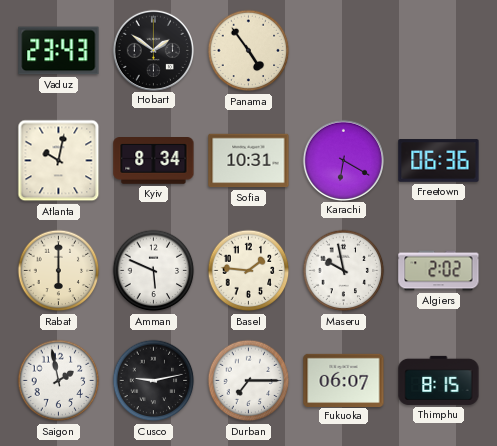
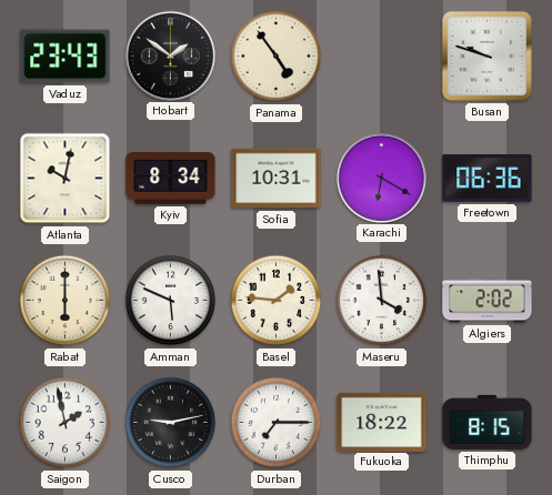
Busan: none -> 9:48
Maseru: 9:58 -> 3:59
Fukuoka: 06:07 -> 18:22
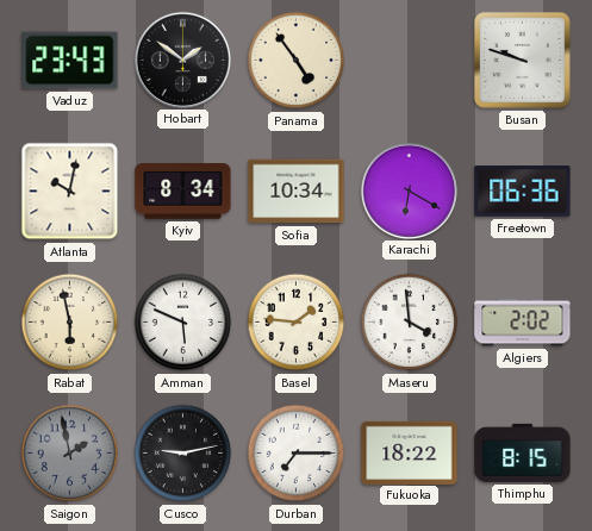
Sofia: 10:31 -> 10:34
Rabat: 6:00 -> 5:58
Saigon dial: white -> grey
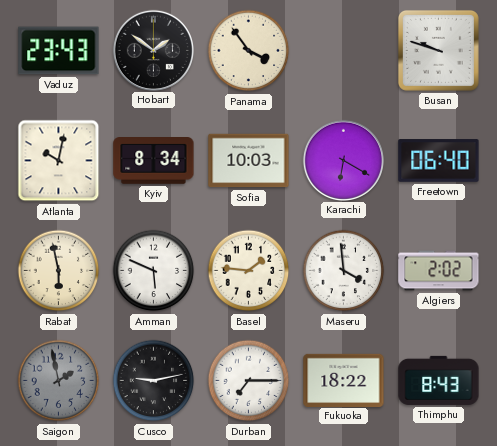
Panama: 4:54 -> 3:54
Sofia: 10:34 -> 10:03
Freetown: 06:36 -> 06:40
Thimphu: 8:15 -> 8:43
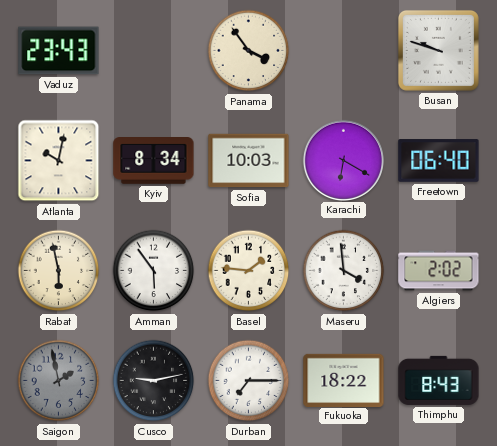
Hobart: 1:51 -> none
Amman: 5:49 -> 5:54
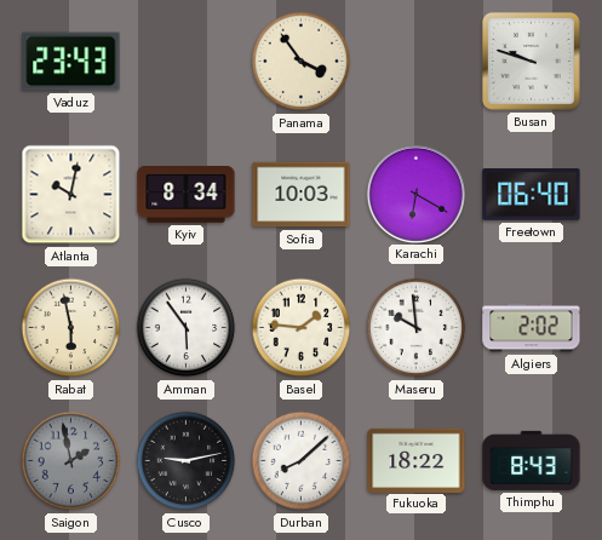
Maseru: 3:59 -> 9:59
Durban: 7:15 -> 8:08
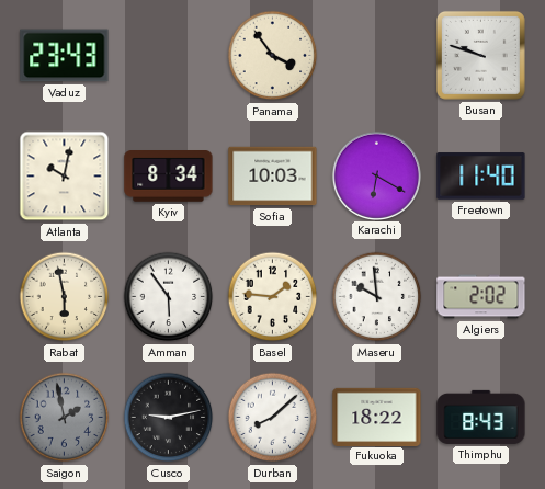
Freetown: 06:40 -> 11:40
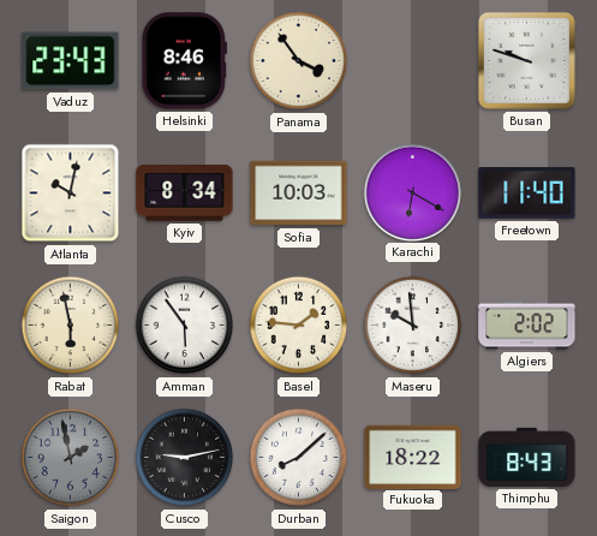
Helsinki: none -> 8:46
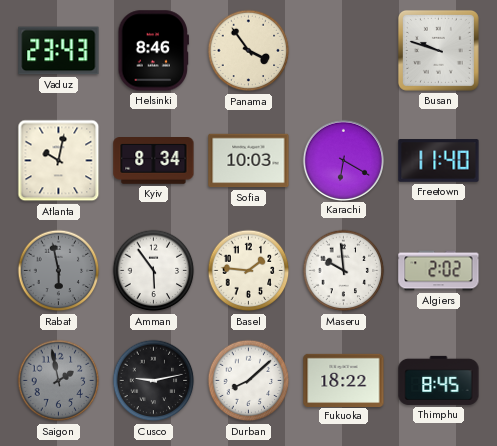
Rabat dial: cream -> grey
Thimphu: 8:43 -> 8:45
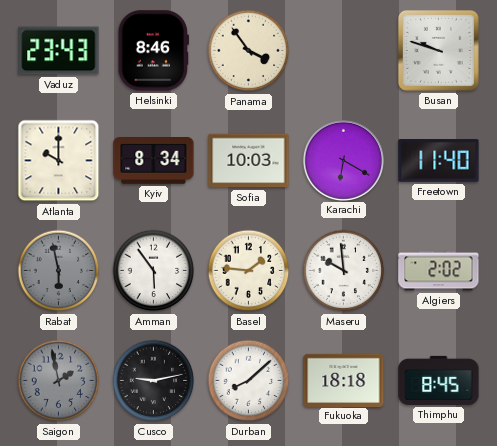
Atlanta: 10:02 -> 10:00
Fukuoka: 18:22 -> 18:18
